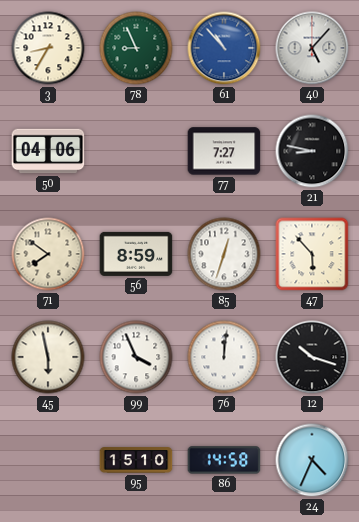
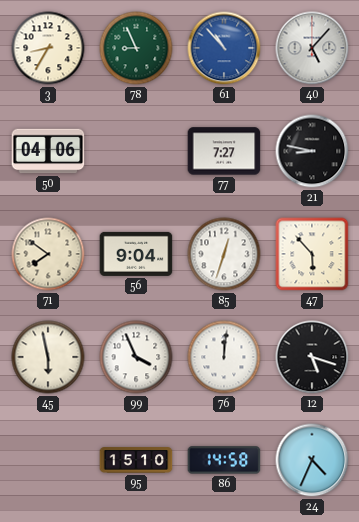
56: 8:59 -> 9:04
12: 10:18 -> 5:18
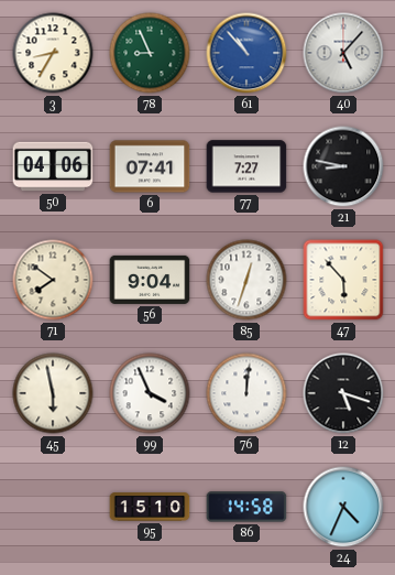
6: none -> 07:41
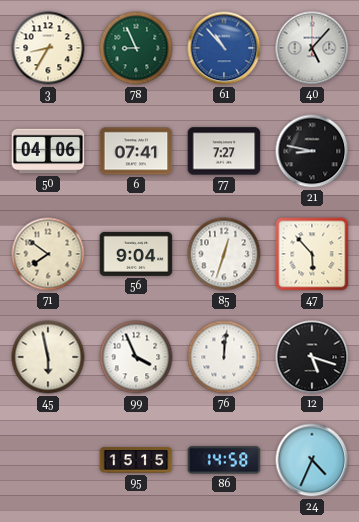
95: 15:10 -> 15:15
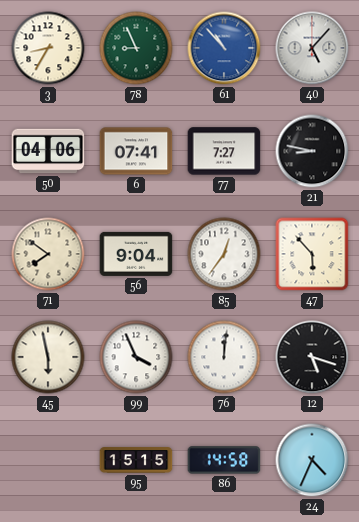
85: 12:33 -> 12:36
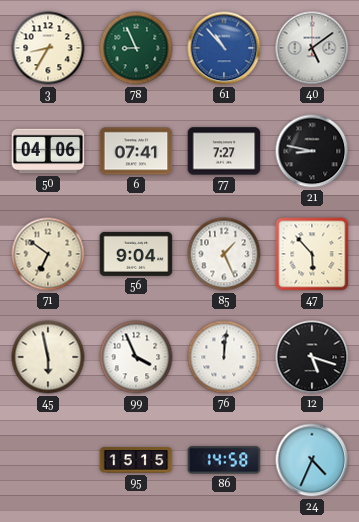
40: 5:07 -> 5:09
71: 7:51 -> 6:51
85: 12:36 -> 1:26
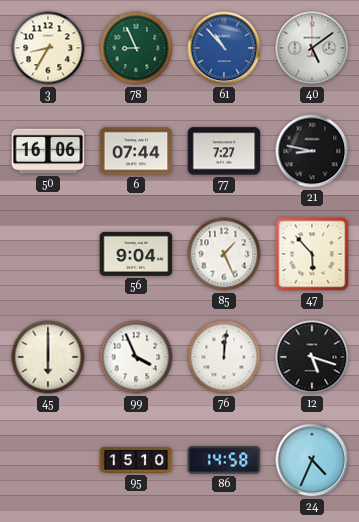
50: 04:06 -> 16:06
6: 07:41 -> 07:44
71: 6:51 -> none
45: 5:58 -> 6:00
95: 15:15 -> 15:10
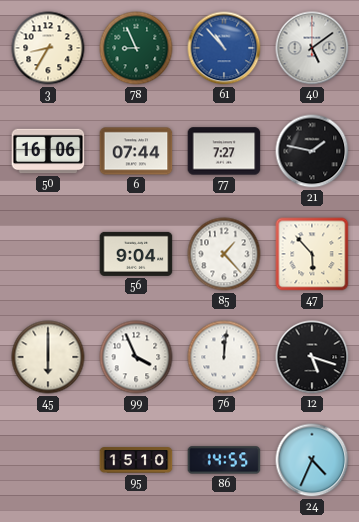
21: 8:47 -> 1:47
85: 1:26 -> 1:23
86: 14:58 -> 14:55
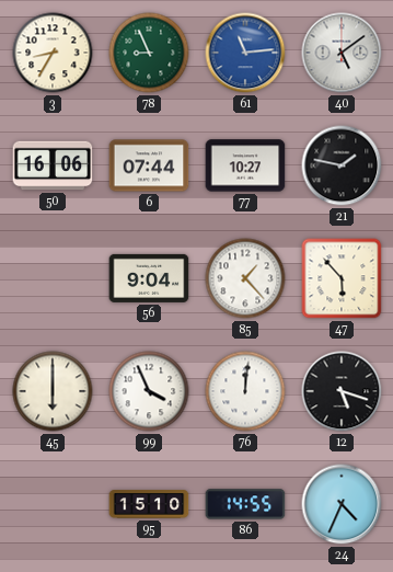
61: 10:53 -> 11:14
77: 7:27 -> 10:27
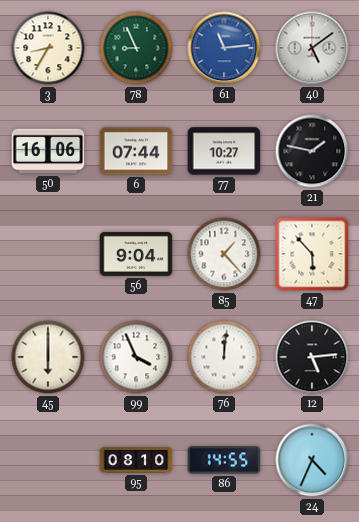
12: 5:18 -> 5:14
95: 15:10 -> 08:10
